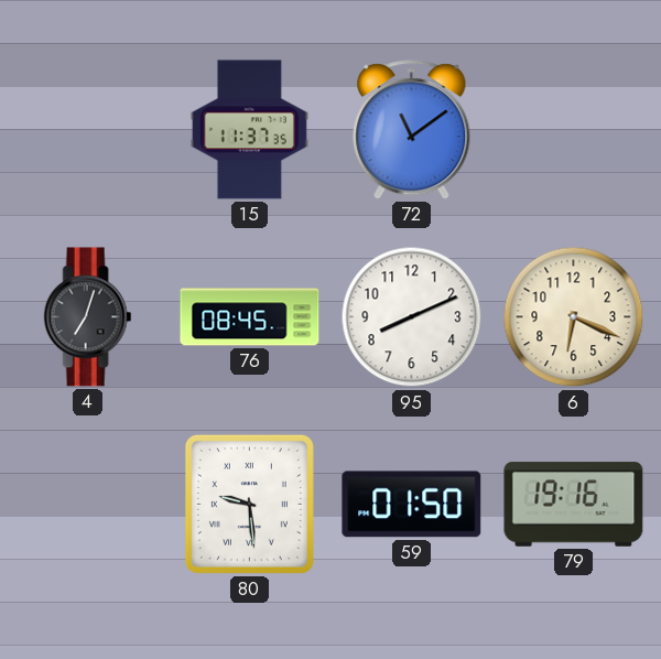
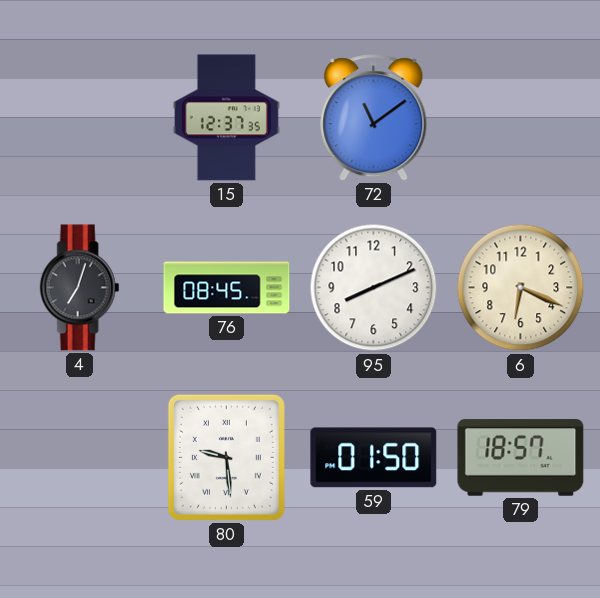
15: 11:37 -> 12:37
79: 19:16 -> 18:57
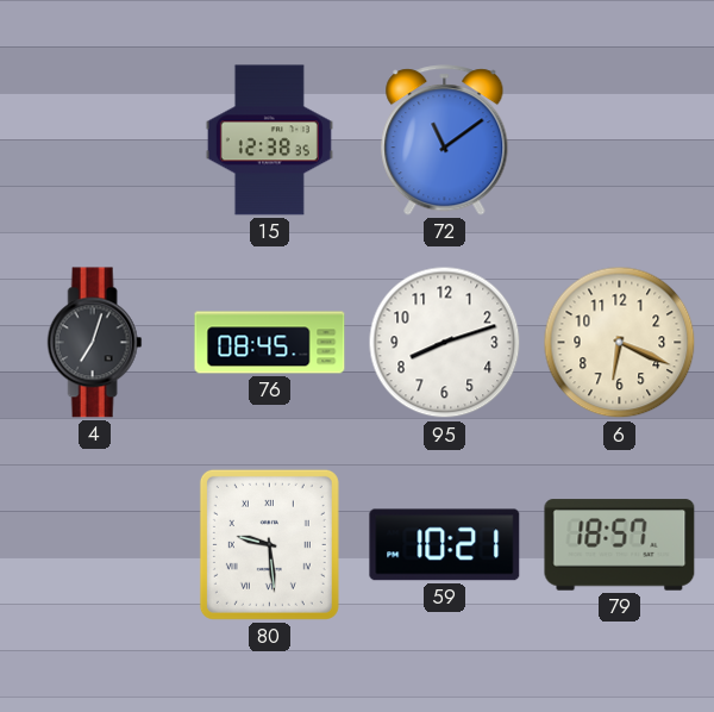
15: 12:37 -> 12:38
95: 8:11 -> 8:12
59: 01:50 -> 10:21
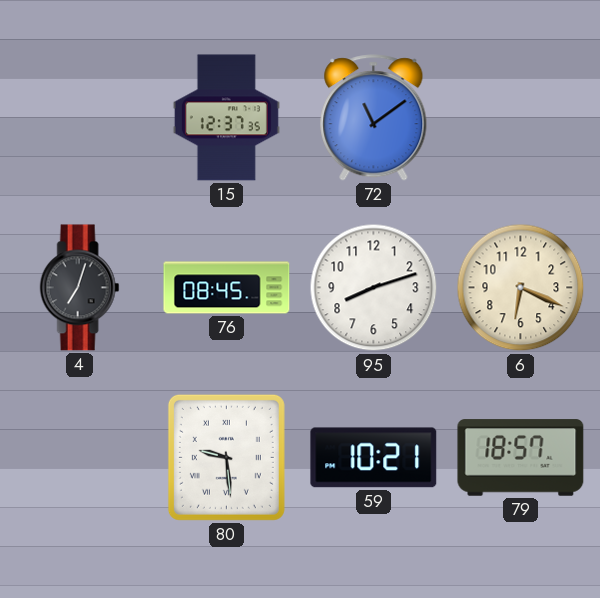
15: 12:38 -> 12:37
